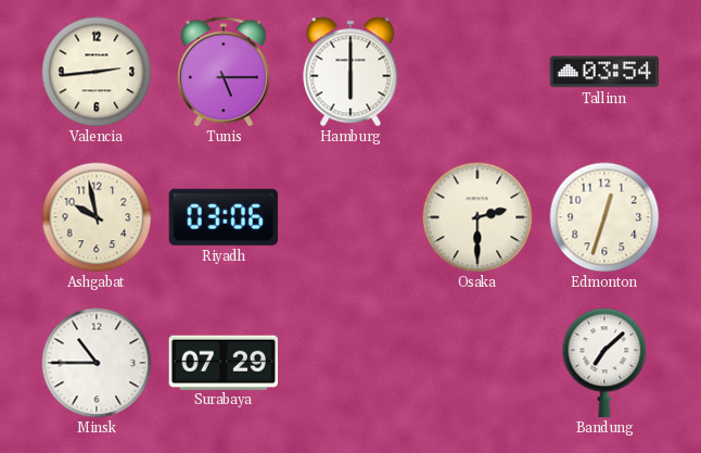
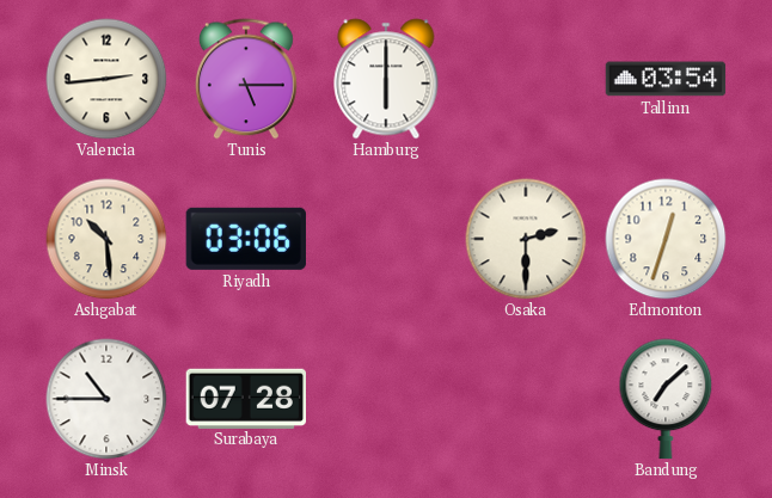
Ashgabat: 9:58 -> 10:29
Surabaya: 07:29 -> 07:28
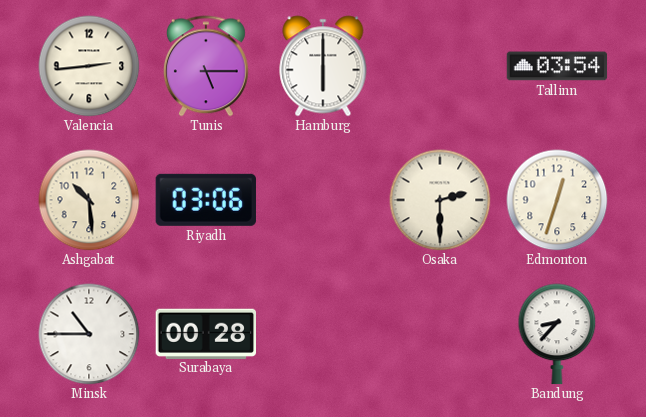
Surabaya: 07:28 -> 00:28
Bandung: 7:08 -> 8:37
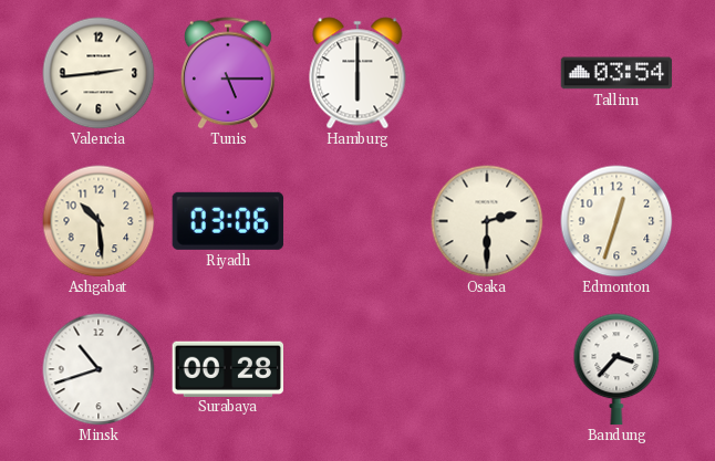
Minsk: 10:45 -> 10:42
Bandung: 8:37 -> 3:37
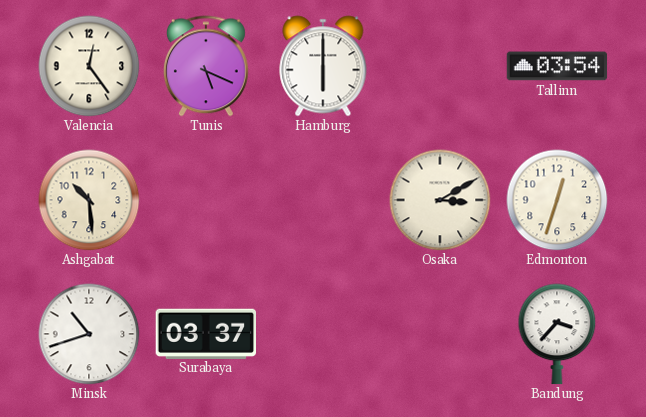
Valencia: 2:44 -> 12:24
Tunis: 5:15 -> 5:19
Riyadh: 03:06 -> none
Osaka: 2:30 -> 3:10
Surabaya: 00:28 -> 03:37
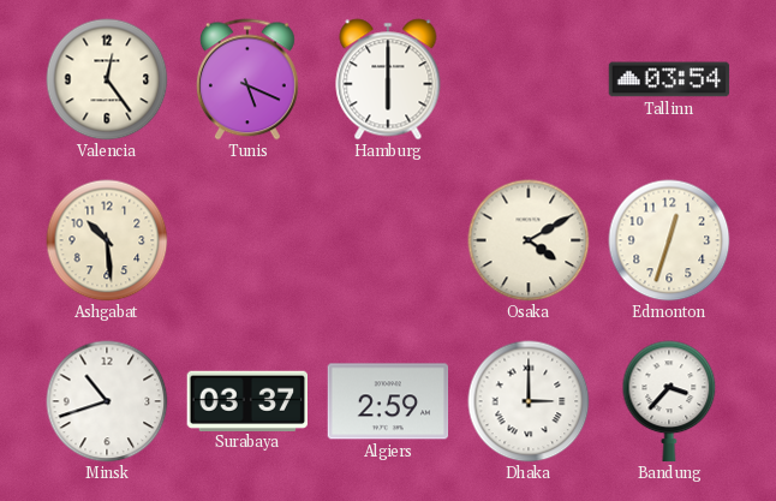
Osaka: 3:10 -> 4:10
Algiers: none -> 2:59
Dhaka: none -> 3:00
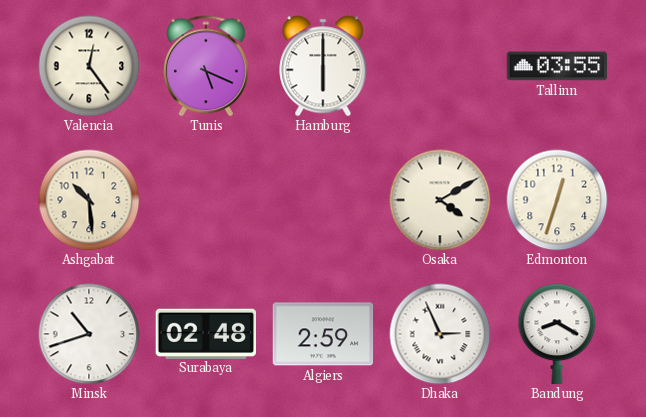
Tallinn: 03:54 -> 03:55
Surabaya: 03:37 -> 02:48
Dhaka: 3:00 -> 2:56
Bandung: 3:37 -> 8:20
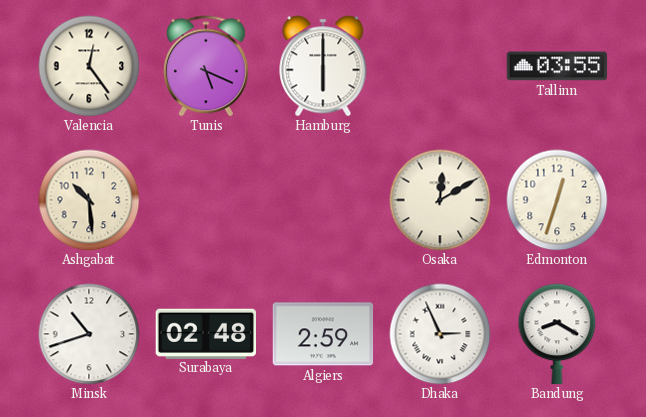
Osaka: 4:10 -> 12:10
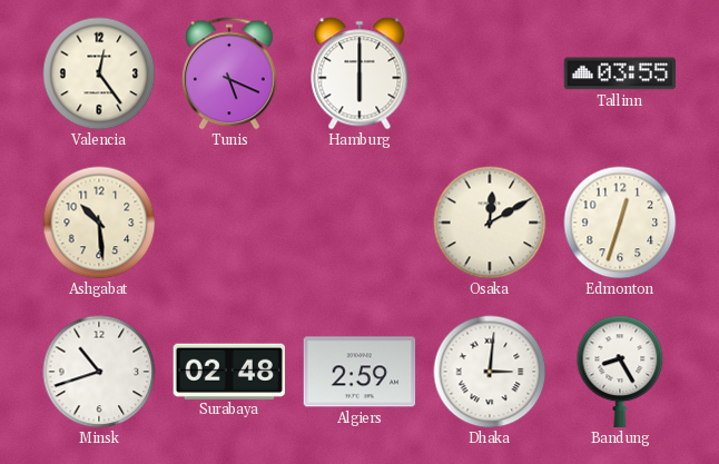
Dhaka: 2:56 -> 3:01
Bandung: 8:20 -> 8:25
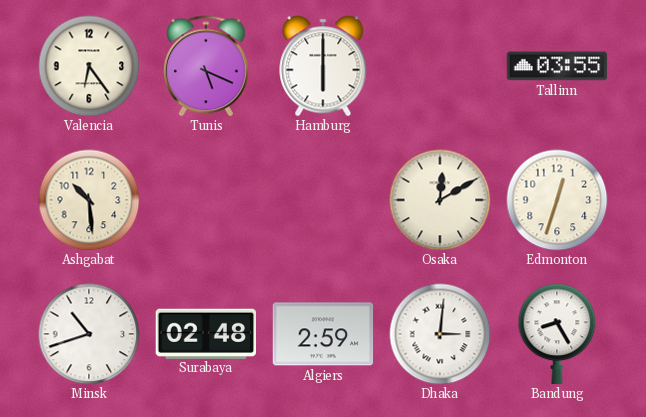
Valencia: 12:24 -> 6:24
